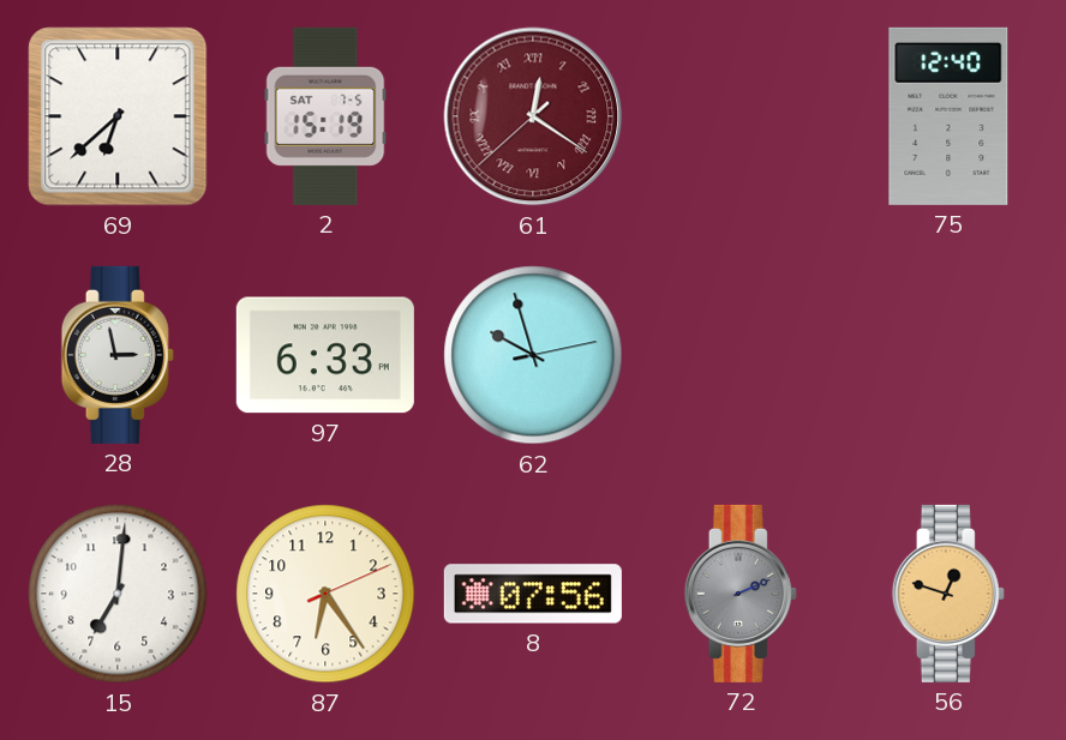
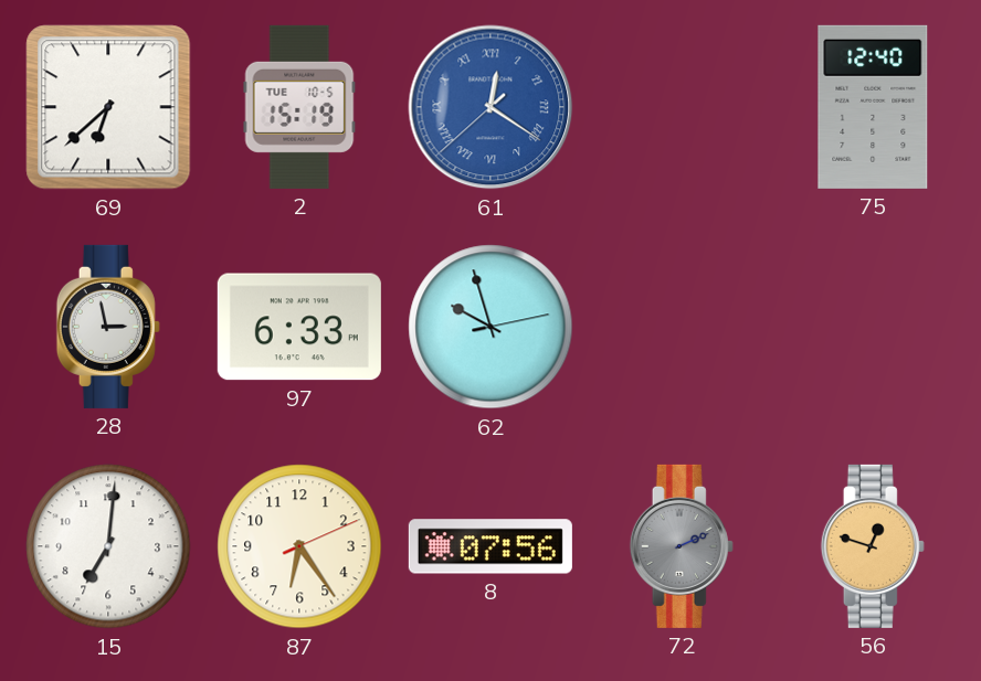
2 date: SAT 7-5 -> TUE 10-5
61 dial: burgundy -> blue
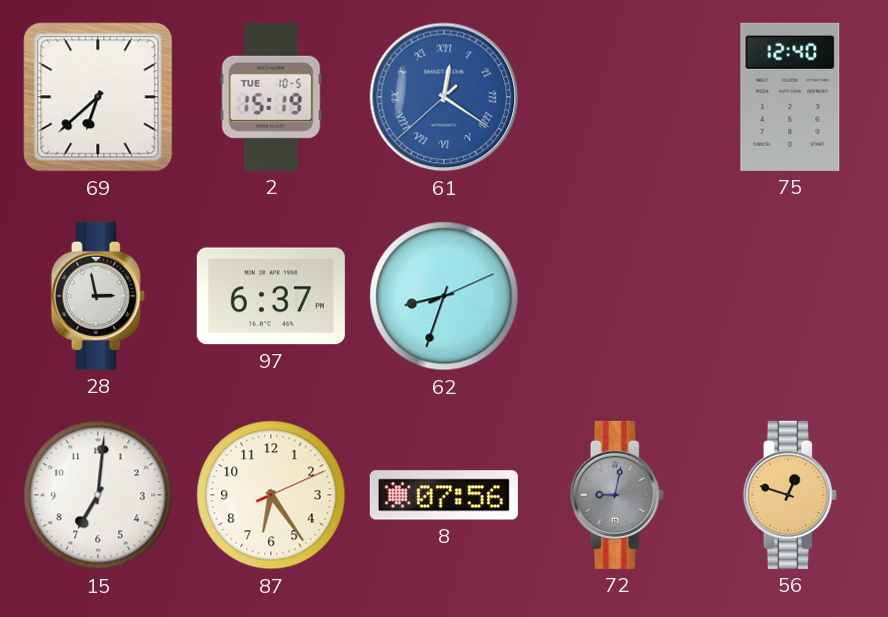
97: 6:33 -> 6:37
62: 9:57 -> 8:33
72: 2:11 -> 9:02
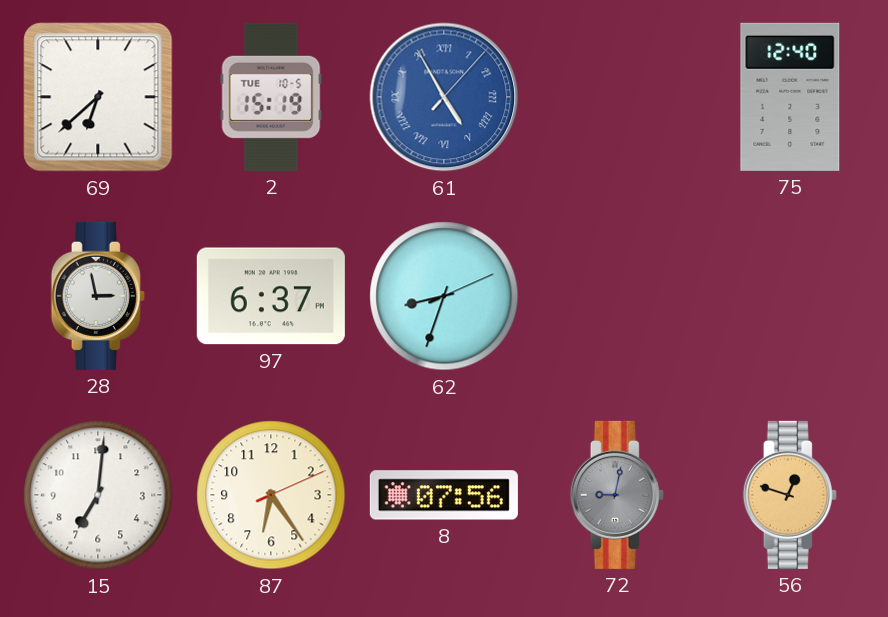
61: 12:20 -> 4:55
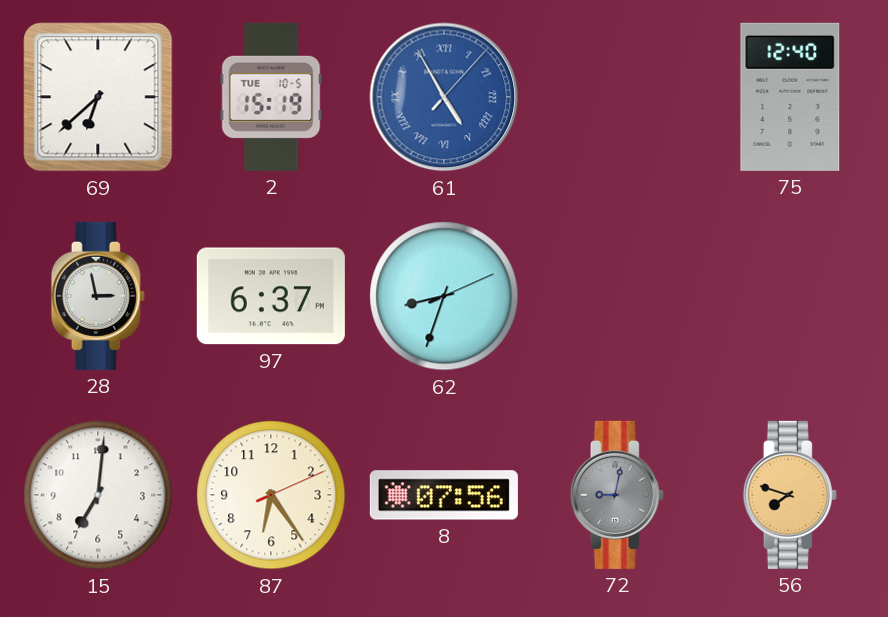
56: 12:48 -> 7:48
